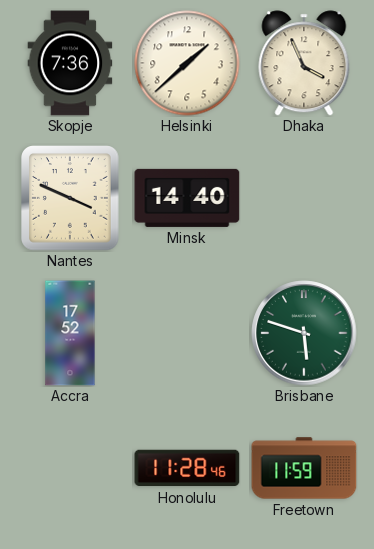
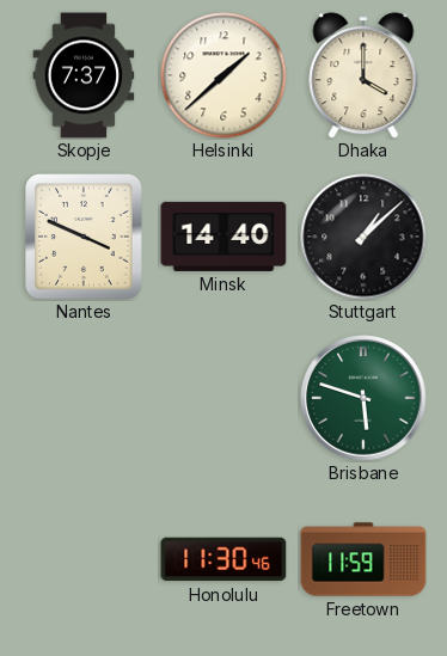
Skopje: 7:36 -> 7:37
Dhaka: 3:56 -> 4:00
Stuttgart: none -> 1:08
Accra: 17:52 -> none
Honolulu: 11:28 -> 11:30
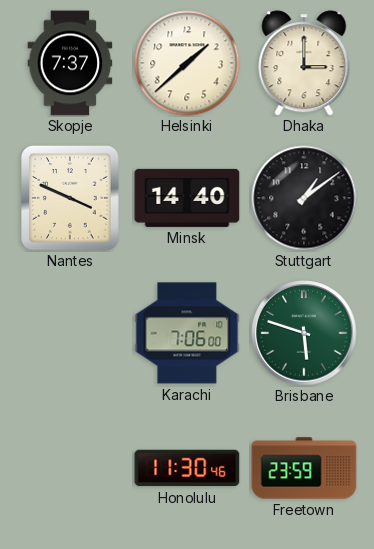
Dhaka: 4:00 -> 3:00
Stuttgart: 1:08 -> 1:09
Karachi: none -> 7:06
Freetown: 11:59 -> 23:59
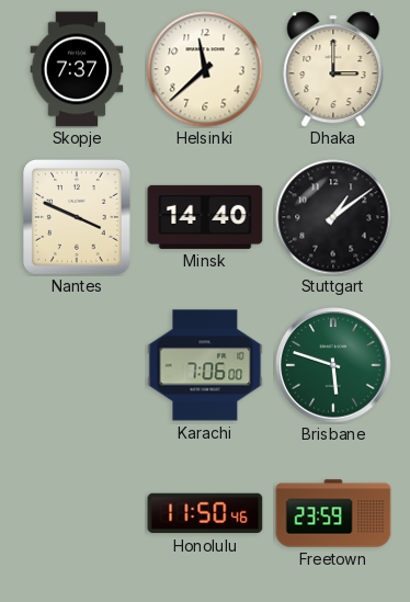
Helsinki: 1:38 -> 11:38
Honolulu: 11:30 -> 11:50
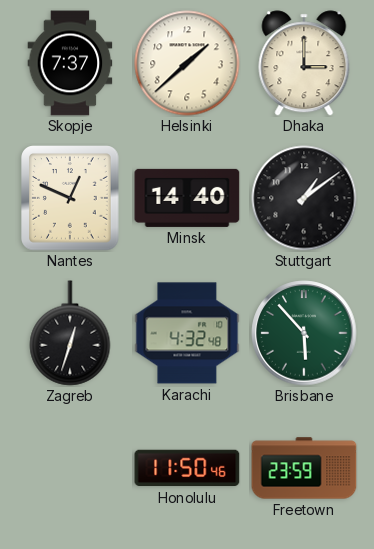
Helsinki: 11:38 -> 1:38
Nantes: 3:49 -> 12:49
Zagreb: none -> 12:33
Karachi: 7:06 -> 4:32
Brisbane: 5:48 -> 5:53
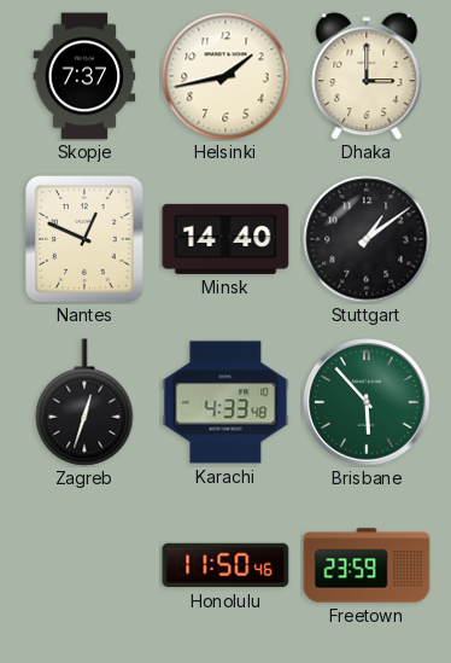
Helsinki: 1:38 -> 1:43
Karachi: 4:32 -> 4:33
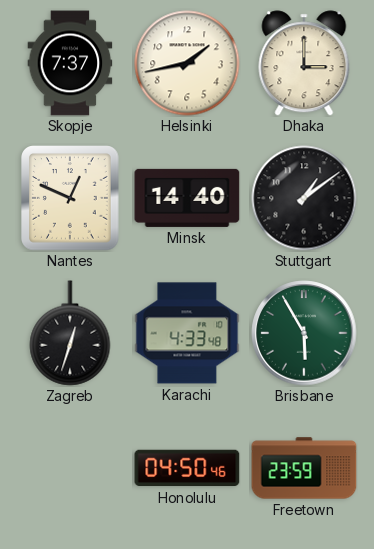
Brisbane: 5:53 -> 5:55
Honolulu: 11:50 -> 04:50
